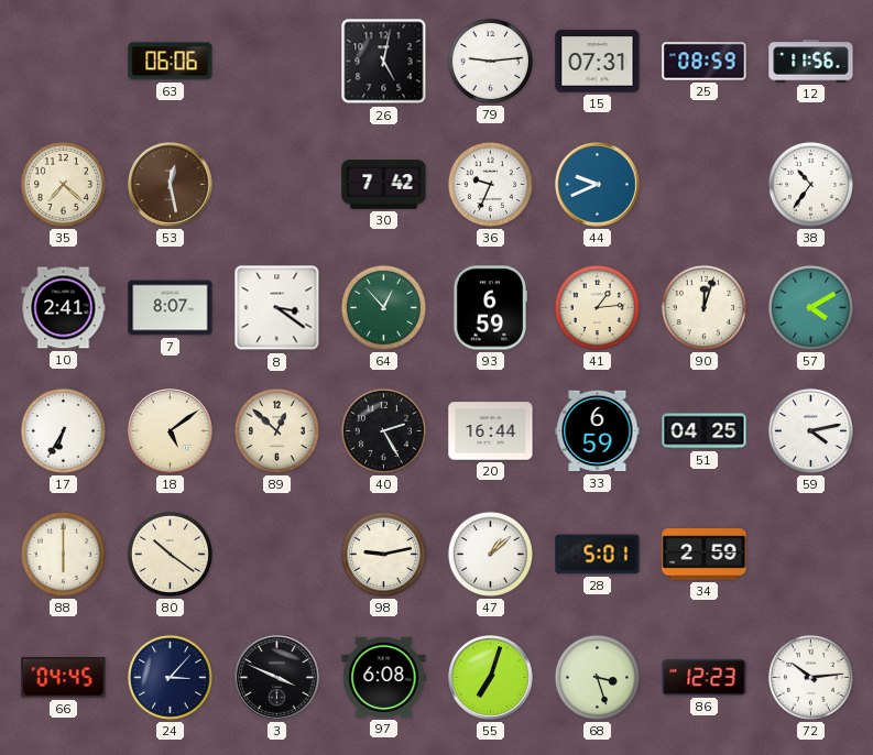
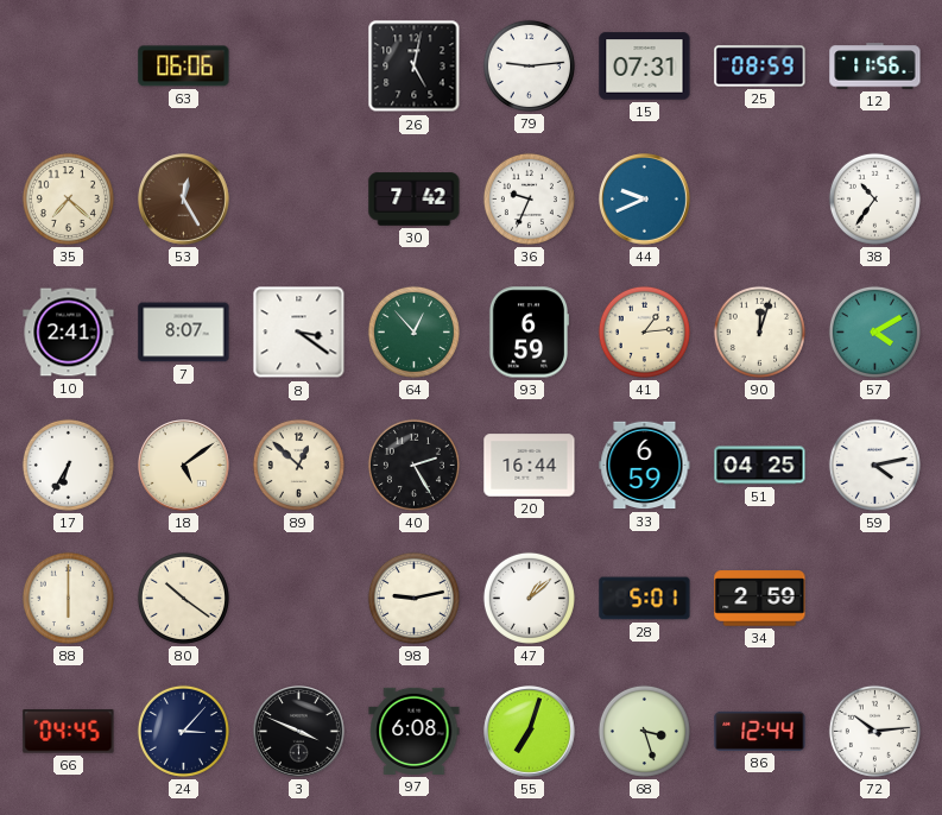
53: 12:28 -> 12:25
86: 12:23 -> 12:44
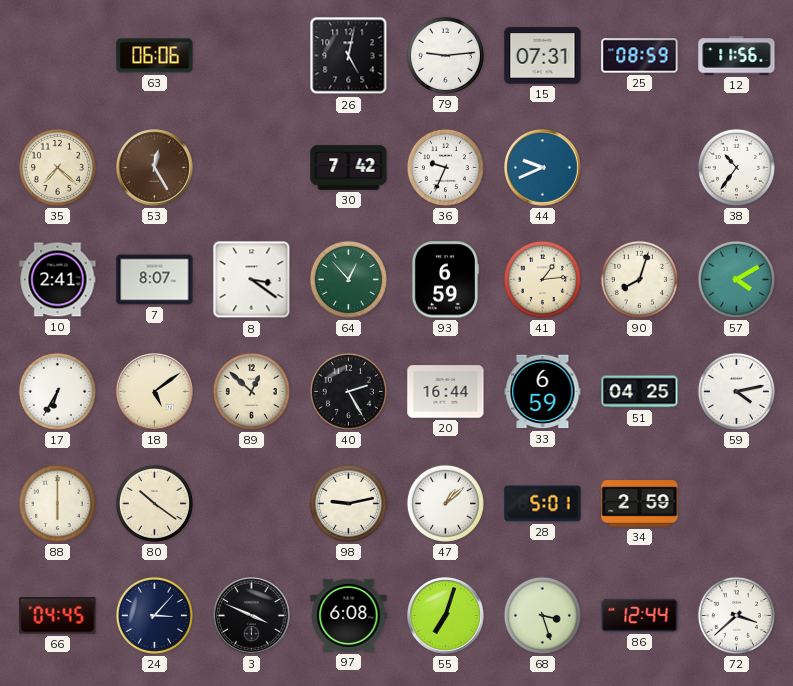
90: 12:03 -> 8:03
72: 10:14 -> 3:38
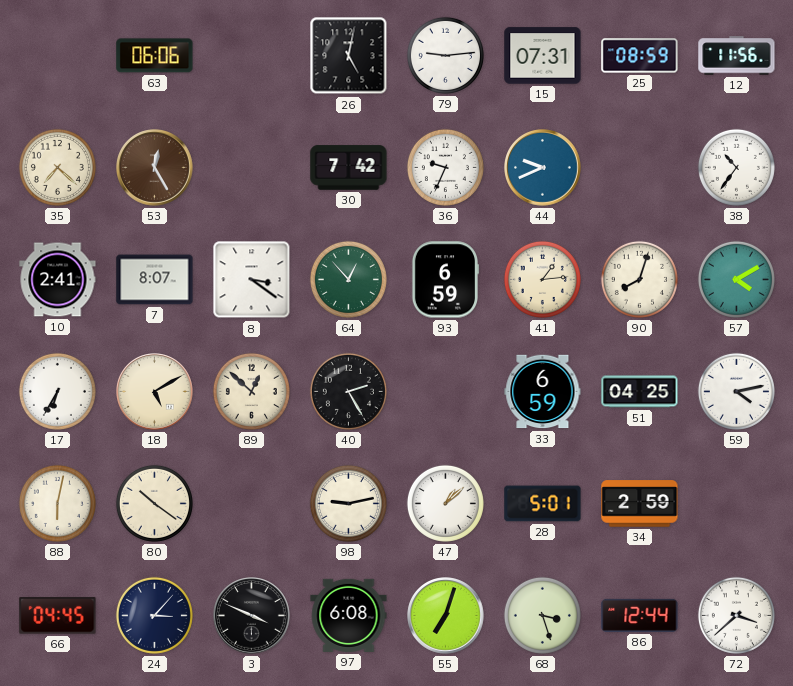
18: 5:09 -> 5:10
20: 16:44 -> none
88: 6:00 -> 6:02
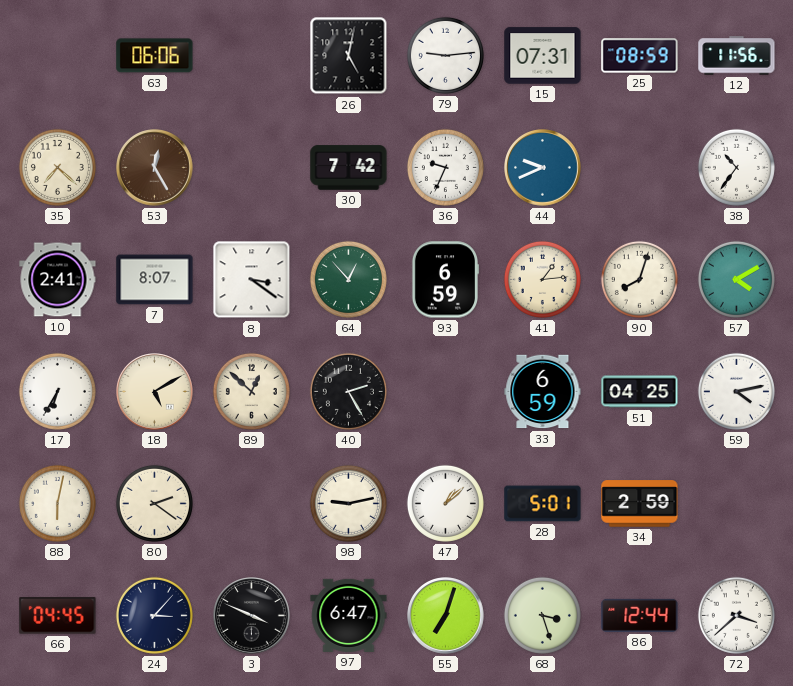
80: 10:21 -> 2:21
97: 6:08 -> 6:47
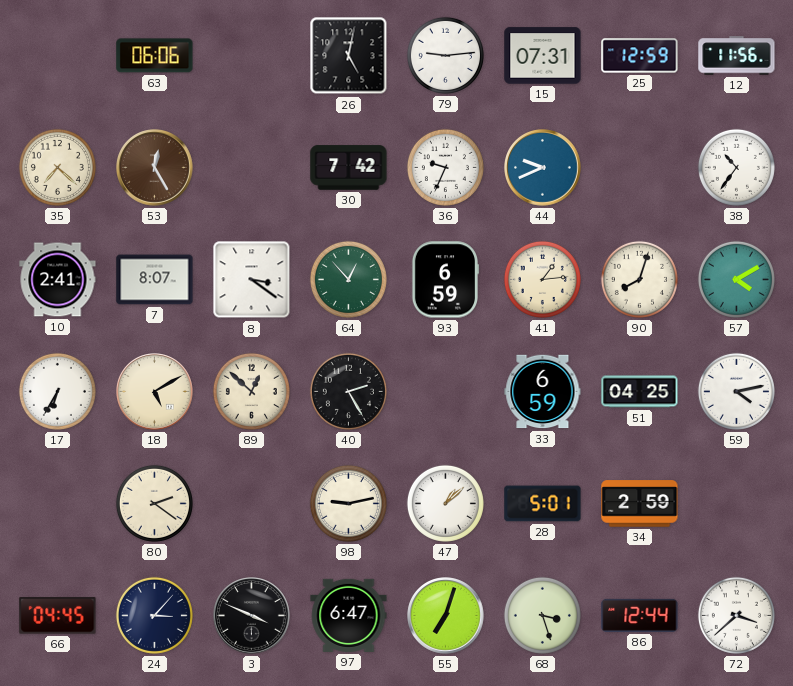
25: 08:59 -> 12:59
88: 6:02 -> none
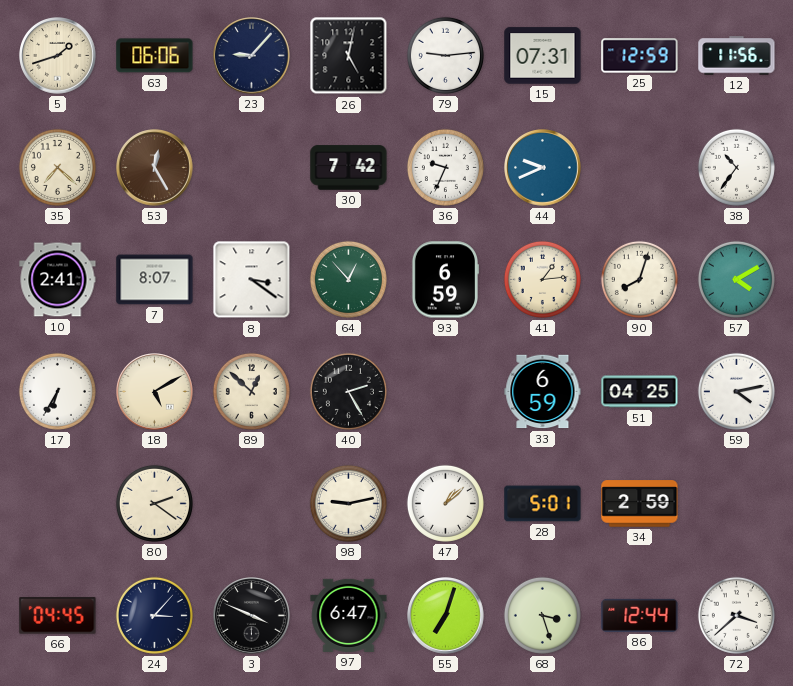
5: none -> 1:42
23: none -> 9:07
